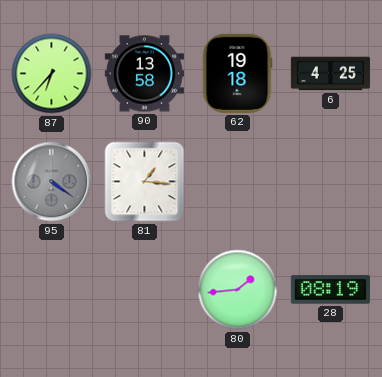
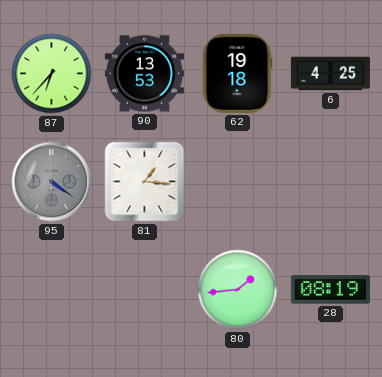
90: 13:58 -> 13:53
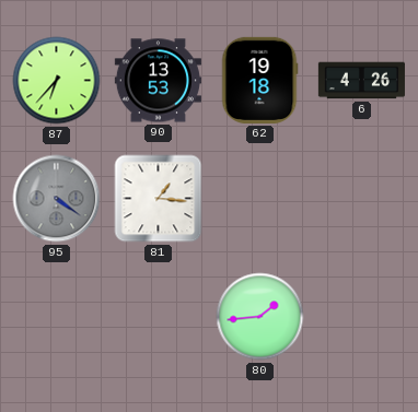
6: 4:25 -> 4:26
28: 08:19 -> none
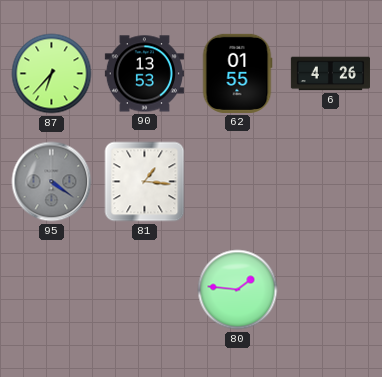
62: 19:18 -> 01:55
80: 1:44 -> 1:46
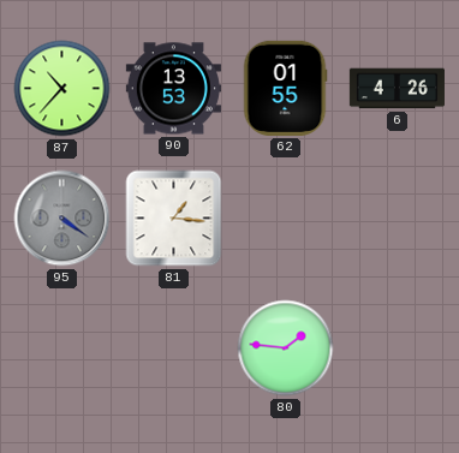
87: 6:37 -> 10:37
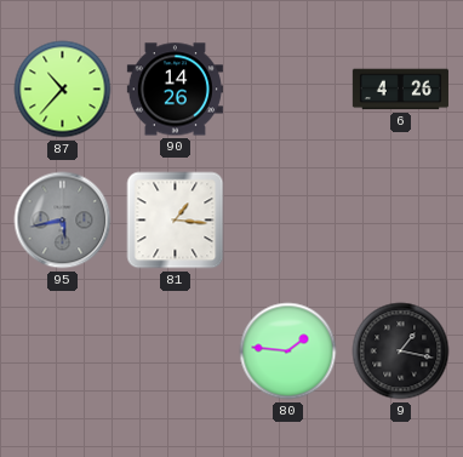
90: 13:53 -> 14:26
62: 01:55 -> none
95: 4:21 -> 5:43
9: none -> 1:17
